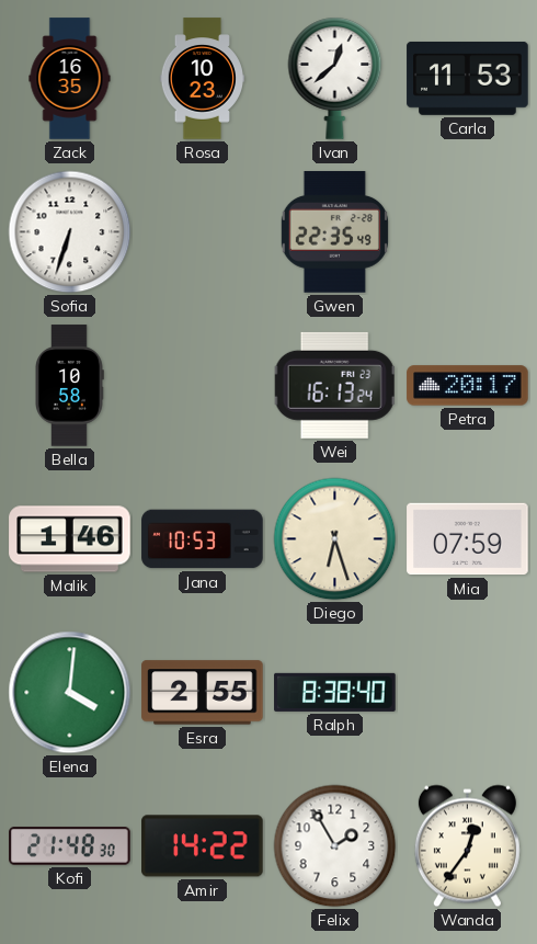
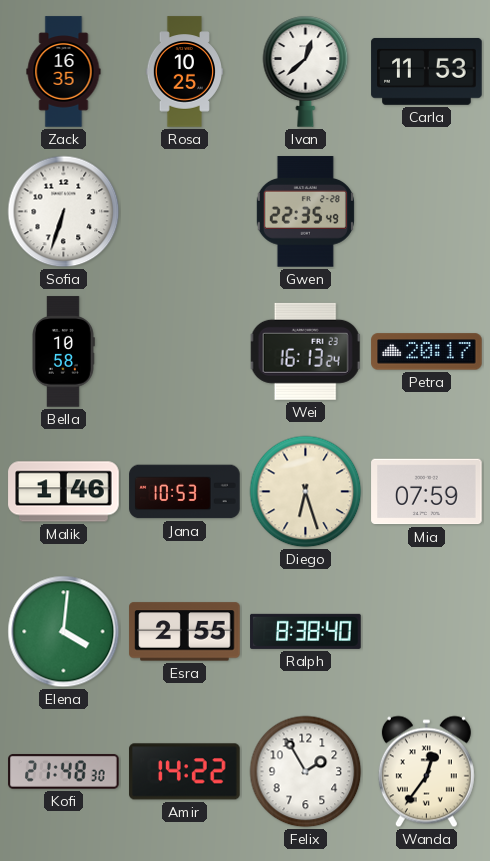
Rosa: 10:23 -> 10:25
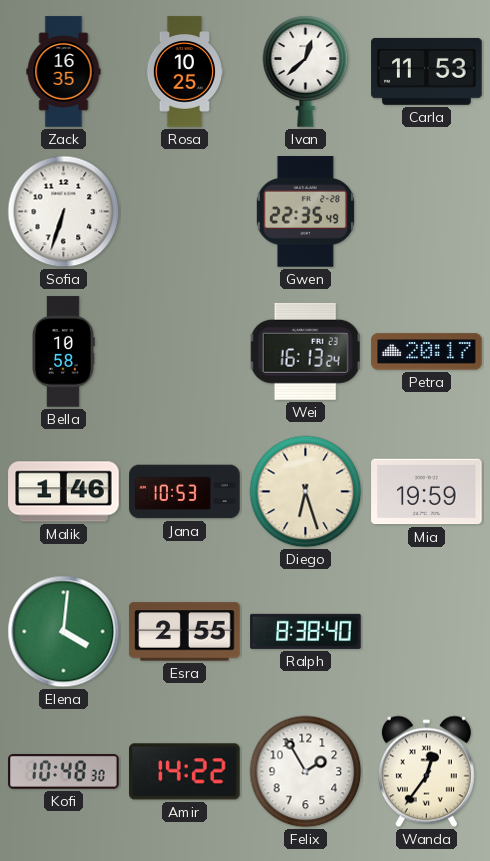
Mia: 07:59 -> 19:59
Kofi: 21:48 -> 10:48
